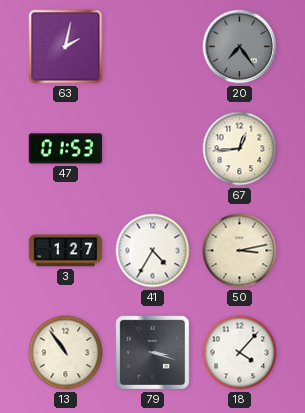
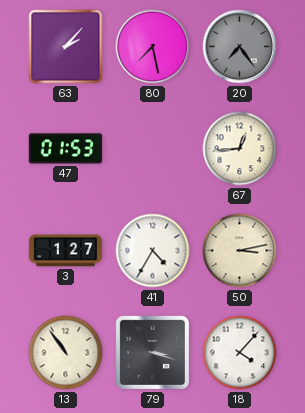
63: 2:02 -> 2:07
80: none -> 7:28
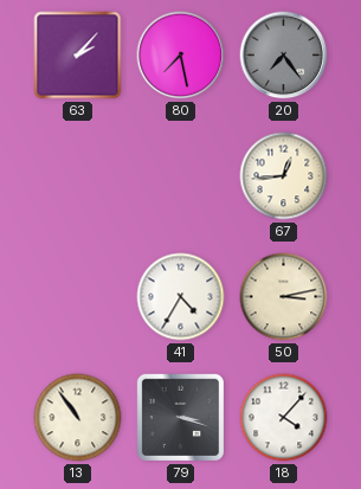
47: 01:53 -> none
3: 1:27 -> none
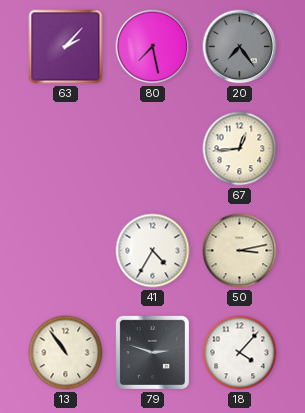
79: 3:18 -> 2:48
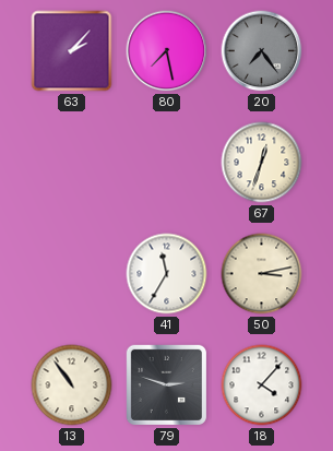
67: 12:44 -> 12:33
41: 4:35 -> 11:35
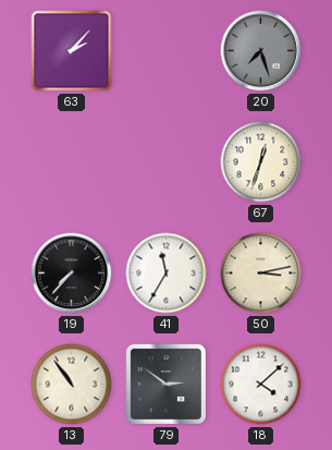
80: 7:28 -> none
20: 7:24 -> 7:27
19: none -> 7:37
79: 2:48 -> 2:51
18: 4:07 -> 4:08
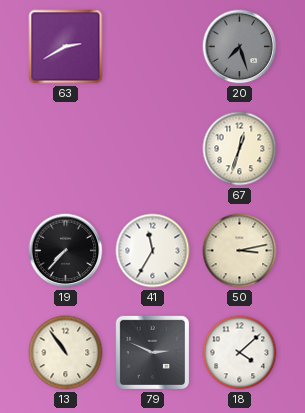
63: 2:07 -> 2:40
79: 2:51 -> 2:49
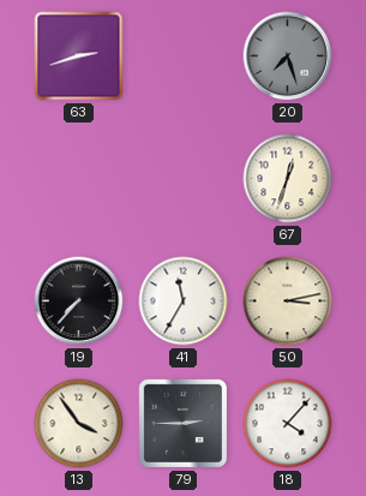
63: 2:40 -> 2:42
13: 10:54 -> 3:54
79: 2:49 -> 2:45
18: 4:08 -> 4:07
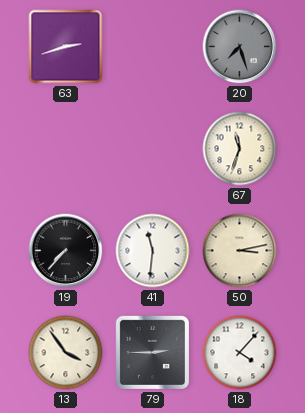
67: 12:33 -> 11:33
41: 11:35 -> 11:31
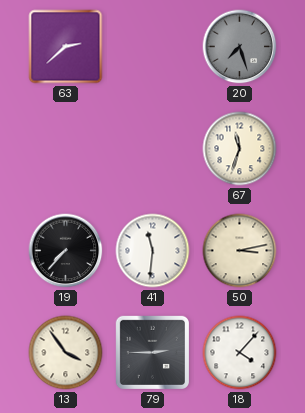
63: 2:42 -> 2:38
